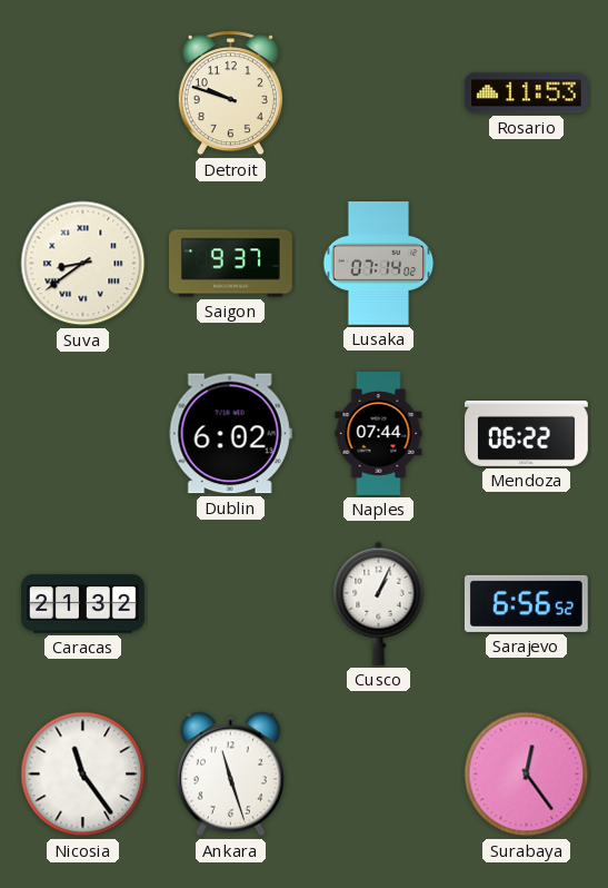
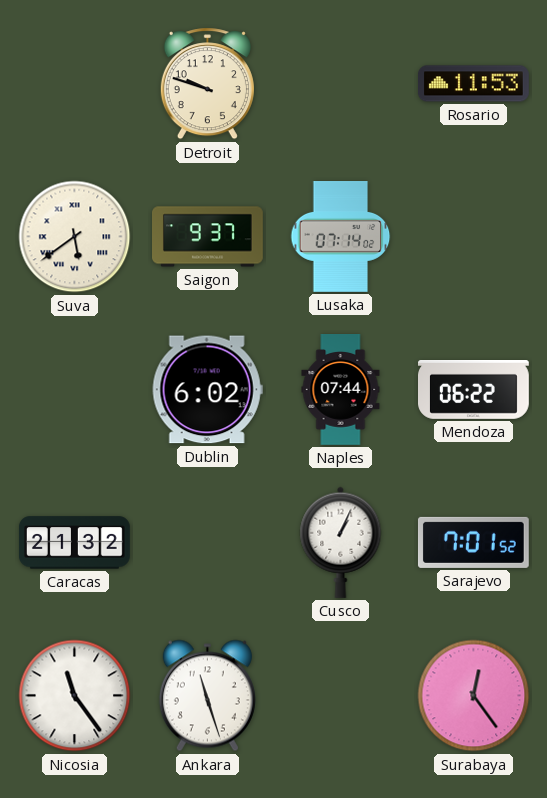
Suva: 8:39 -> 5:39
Sarajevo: 6:56 -> 7:01
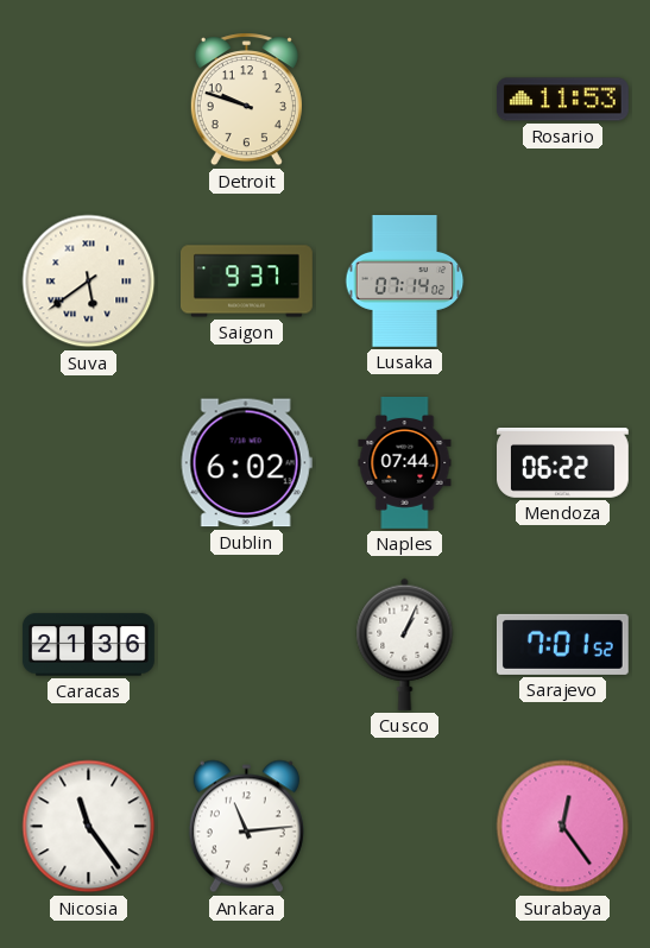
Caracas: 21:32 -> 21:36
Ankara: 11:27 -> 11:14
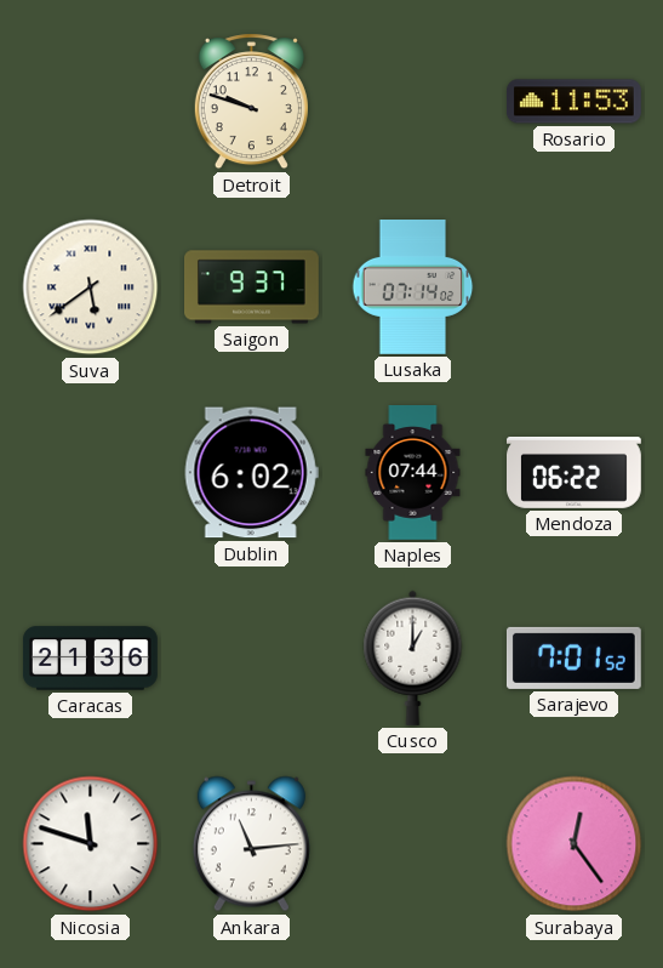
Cusco: 1:04 -> 1:00
Nicosia: 11:24 -> 11:48
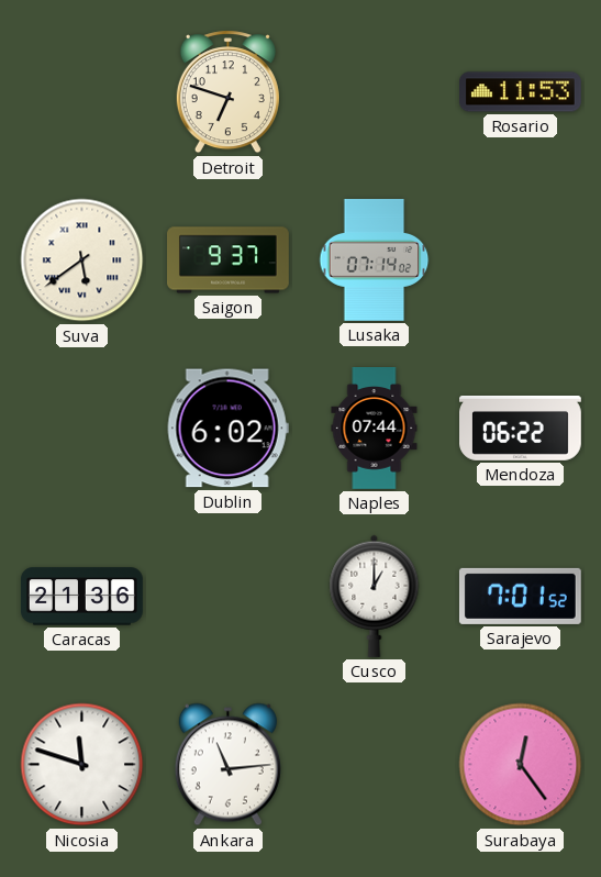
Detroit: 9:48 -> 6:48
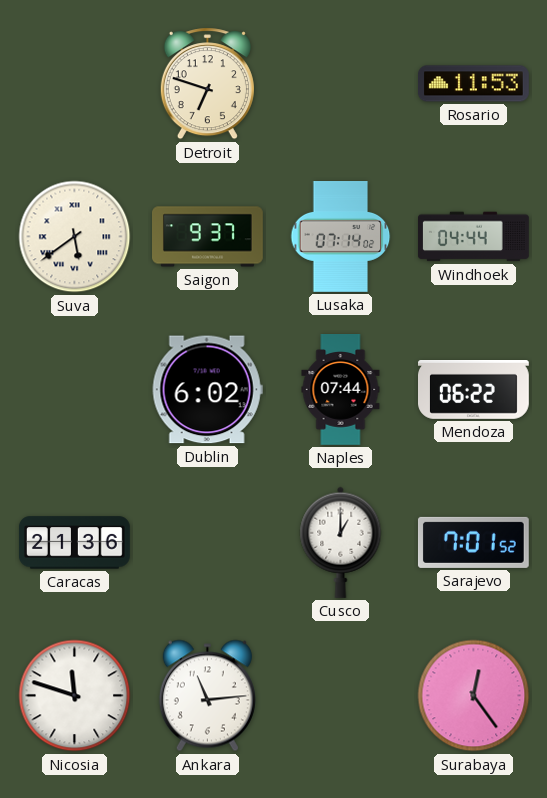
Windhoek: none -> 04:44
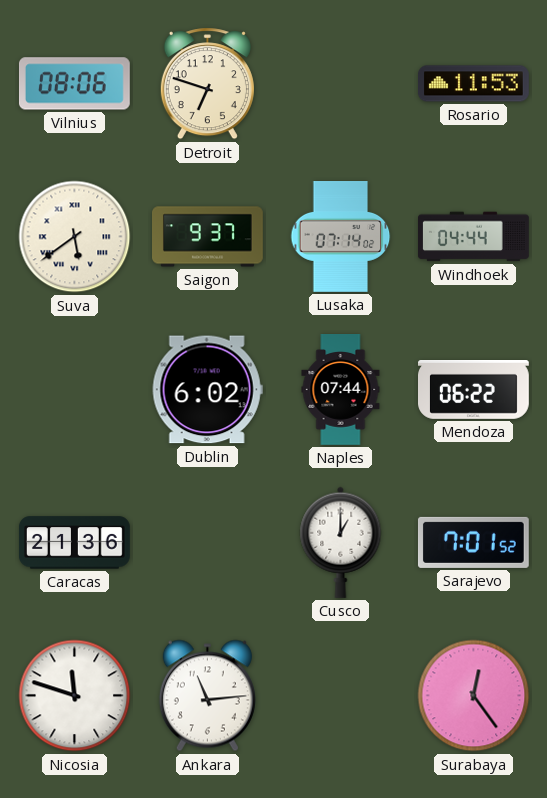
Vilnius: none -> 08:06
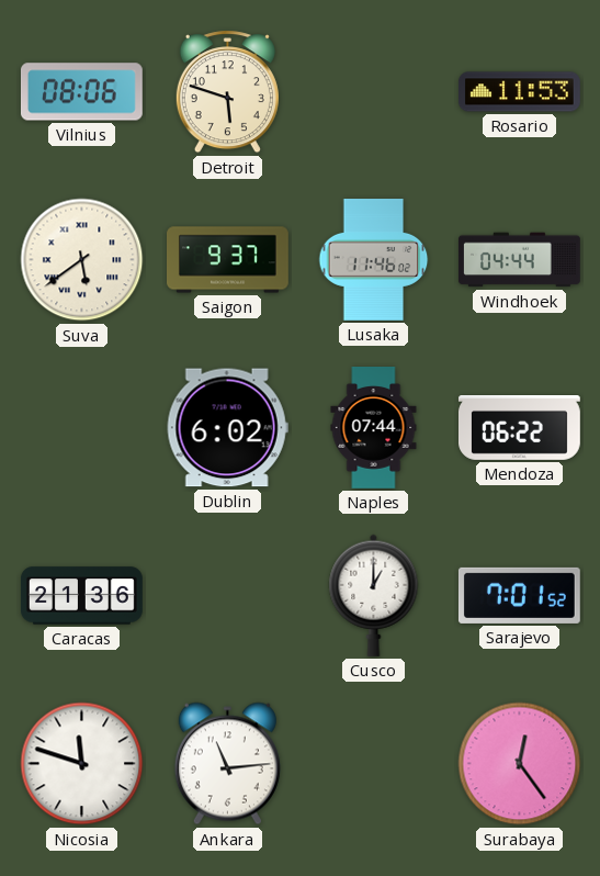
Detroit: 6:48 -> 5:48
Lusaka: 07:14 -> 11:46
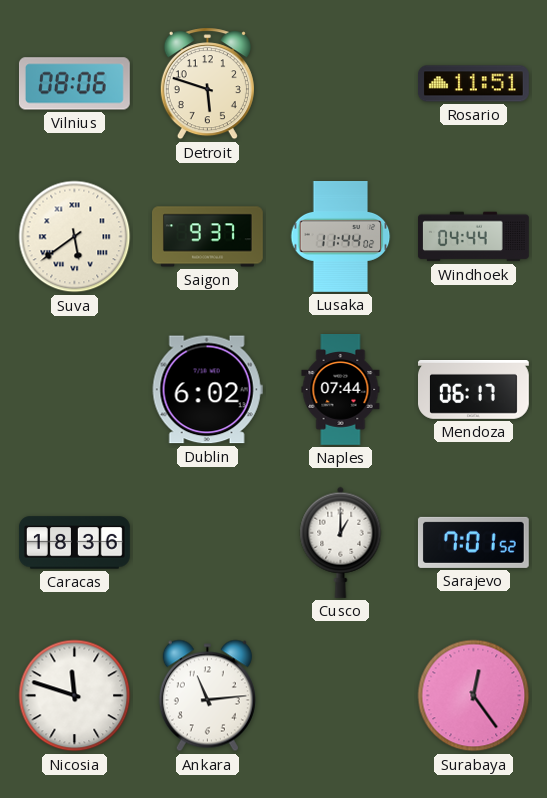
Rosario: 11:53 -> 11:51
Lusaka: 11:46 -> 11:44
Mendoza: 06:22 -> 06:17
Caracas: 21:36 -> 18:36
